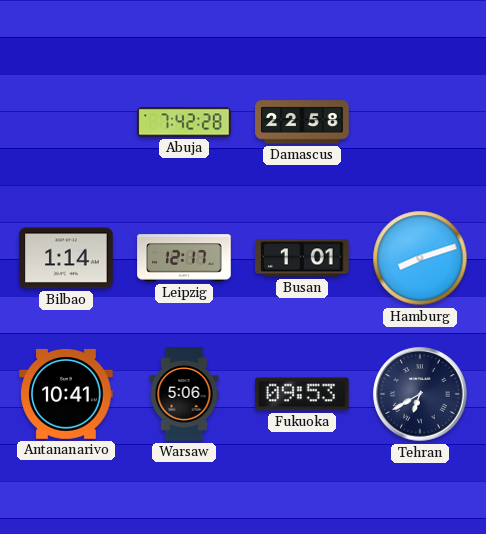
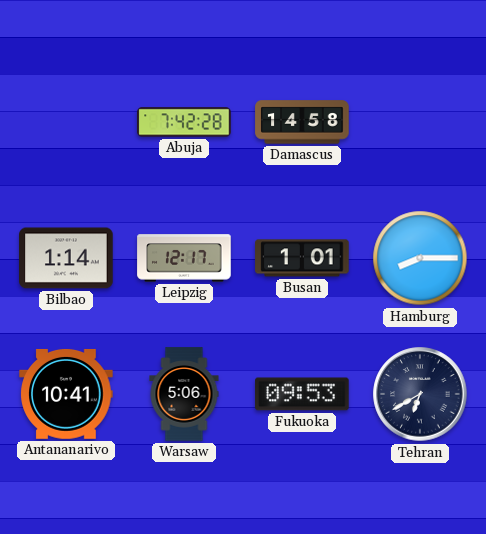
Damascus: 22:58 -> 14:58
Hamburg: 8:12 -> 8:15
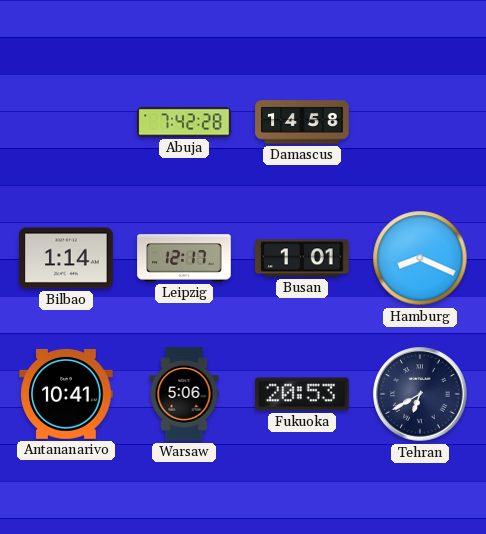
Hamburg: 8:15 -> 8:19
Fukuoka: 09:53 -> 20:53
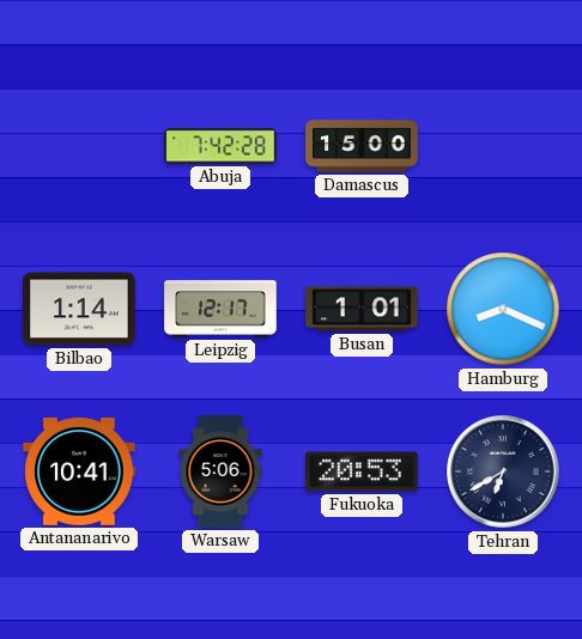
Damascus: 14:58 -> 15:00
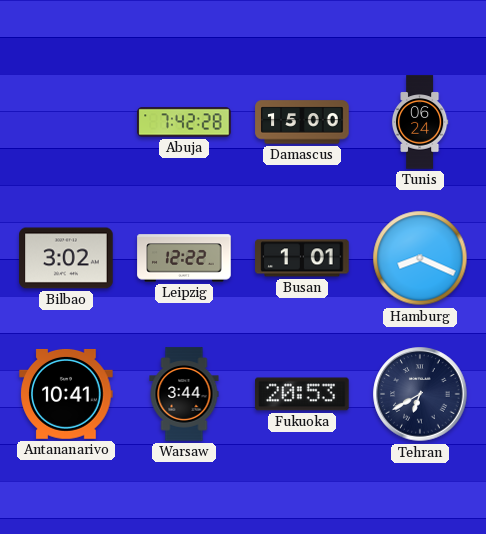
Tunis: none -> 06:24
Bilbao: 1:14 -> 3:02
Leipzig: 12:17 -> 12:22
Warsaw: 5:06 -> 3:44
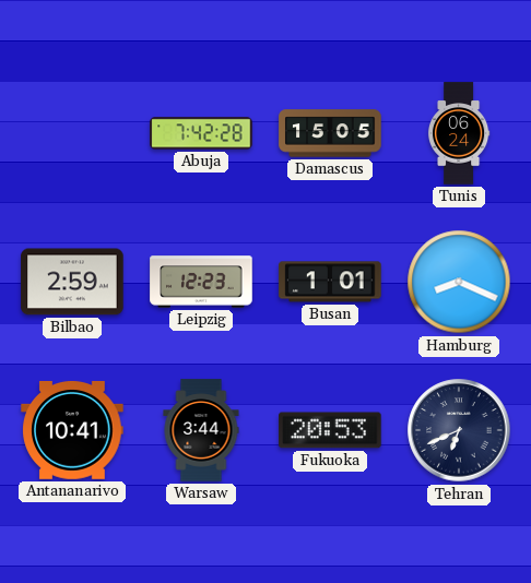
Damascus: 15:00 -> 15:05
Bilbao: 3:02 -> 2:59
Leipzig: 12:22 -> 12:23
Tehran: 6:40 -> 6:41
